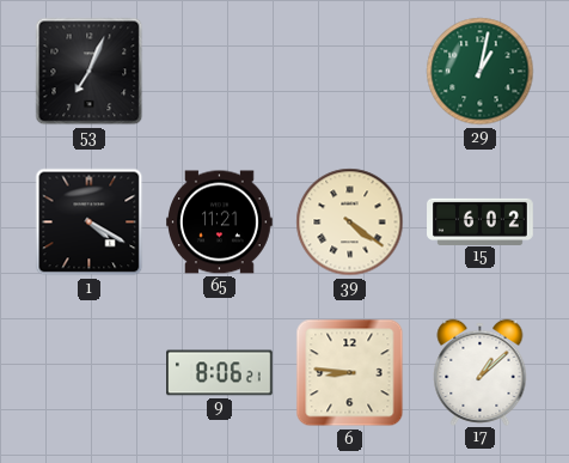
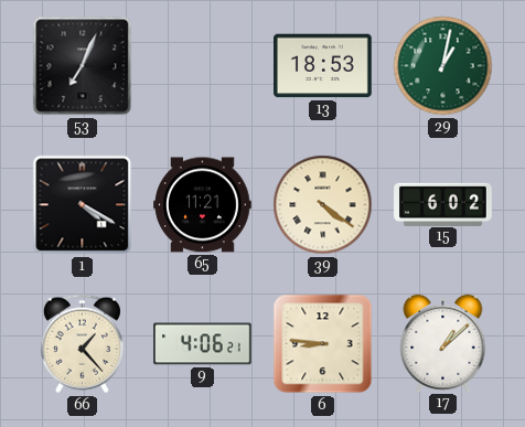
13: none -> 18:53
66: none -> 1:23
9: 8:06 -> 4:06
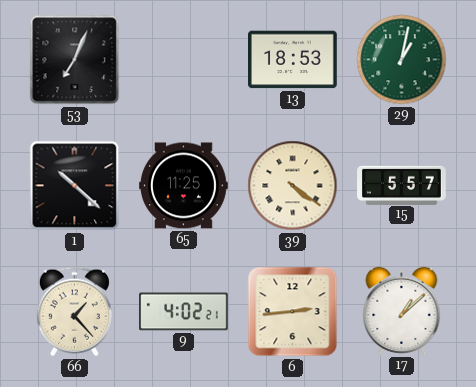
1: 4:20 -> 10:22
65: 11:21 -> 11:25
15: 6:02 -> 5:57
9: 4:06 -> 4:02
6: 8:46 -> 2:44
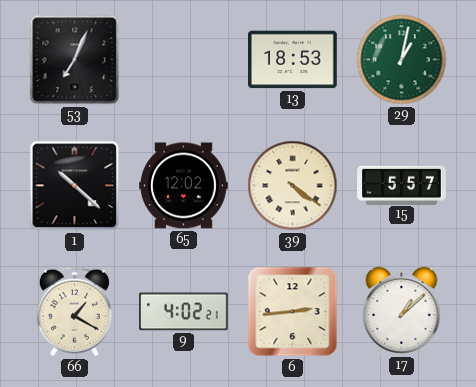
65: 11:25 -> 12:02
66: 1:23 -> 1:20
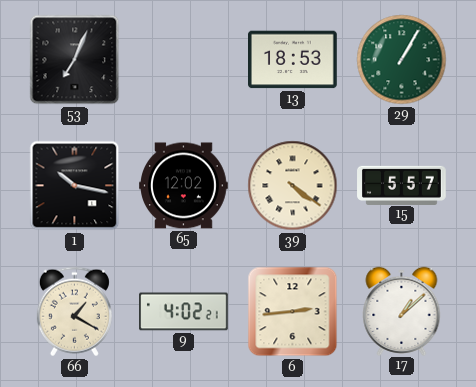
29: 1:02 -> 1:05
1: 10:22 -> 10:17
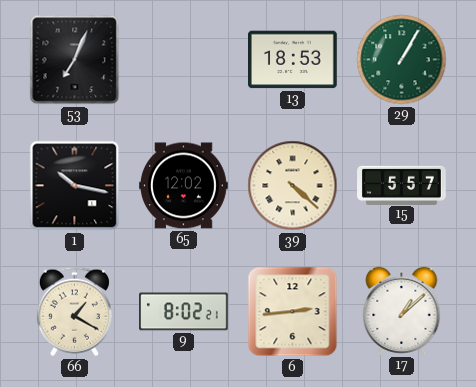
39: 4:21 -> 4:22
9: 4:02 -> 8:02
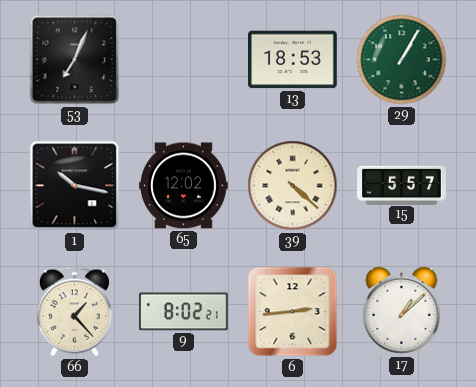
66: 1:20 -> 1:23
